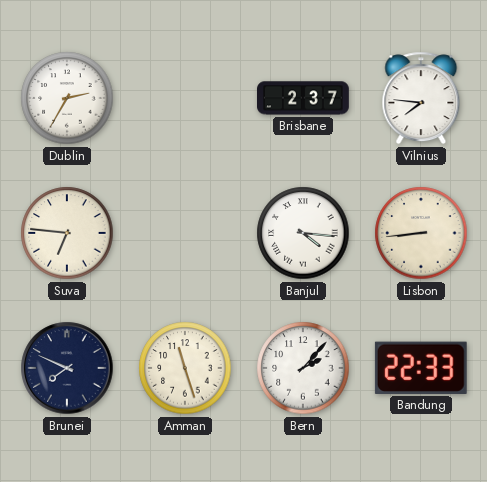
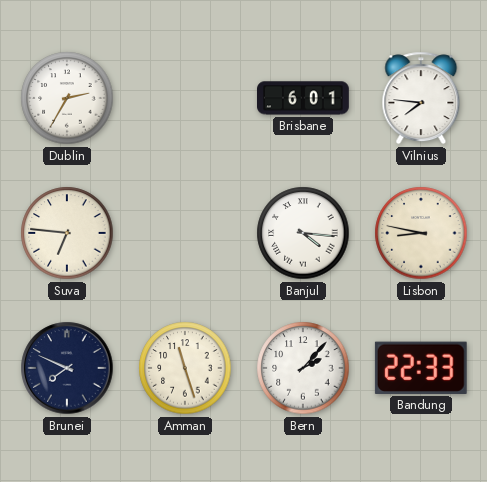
Brisbane: 2:37 -> 6:01
Lisbon: 8:44 -> 8:47
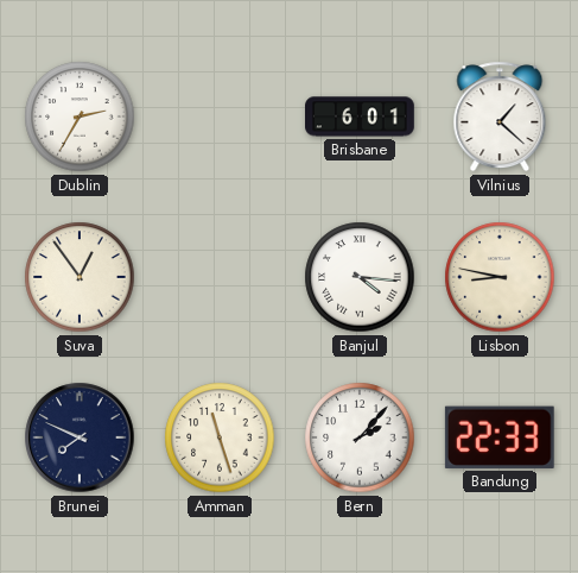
Vilnius: 7:46 -> 1:22
Suva: 6:46 -> 12:54
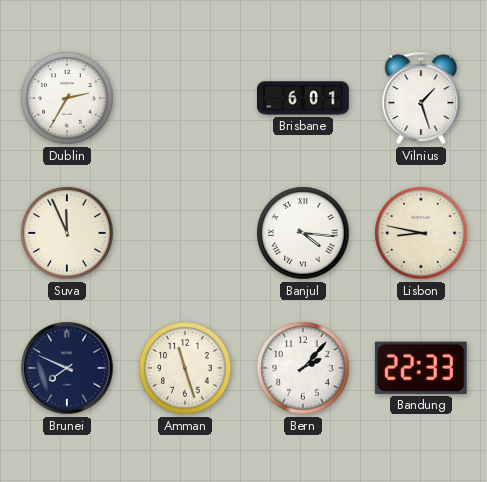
Vilnius: 1:22 -> 1:27
Suva: 12:54 -> 11:56
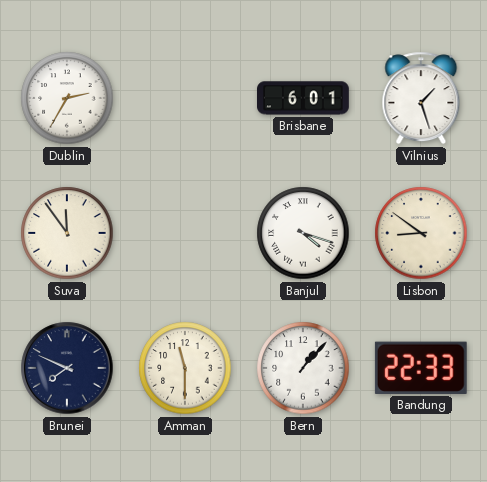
Suva: 11:56 -> 11:54
Banjul: 4:16 -> 4:18
Lisbon: 8:47 -> 8:51
Amman: 11:27 -> 11:30
Bern: 2:07 -> 1:07
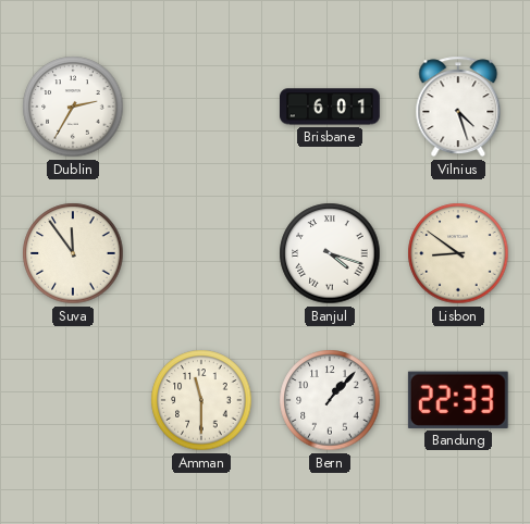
Vilnius: 1:27 -> 4:27
Brunei: 7:49 -> none
